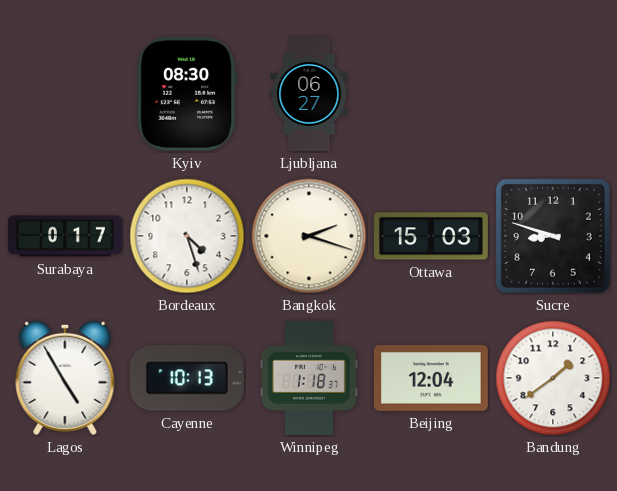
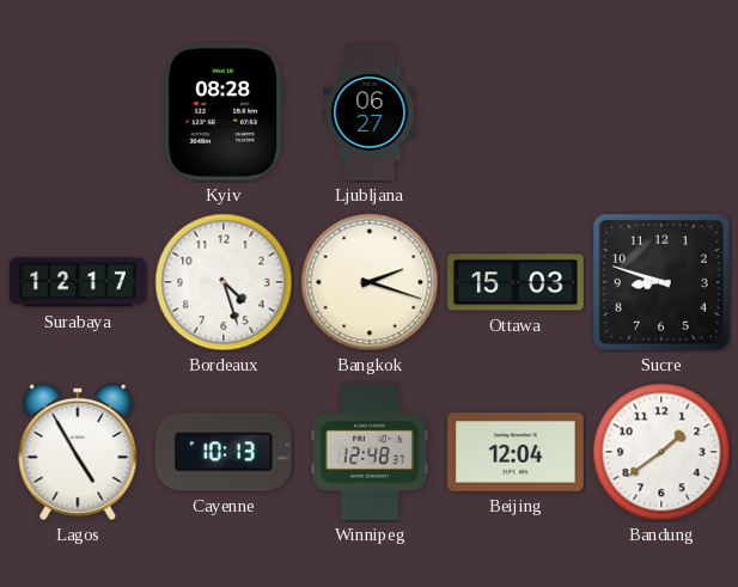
Kyiv: 08:30 -> 08:28
Surabaya: 0:17 -> 12:17
Winnipeg: 1:18 -> 12:48
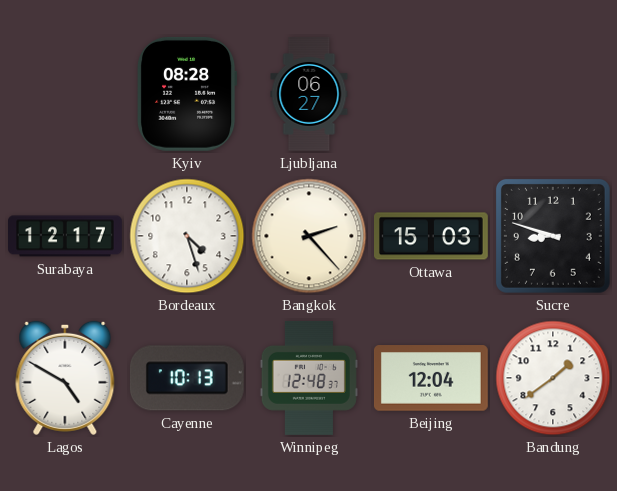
Bangkok: 2:18 -> 2:23
Lagos: 4:55 -> 4:50
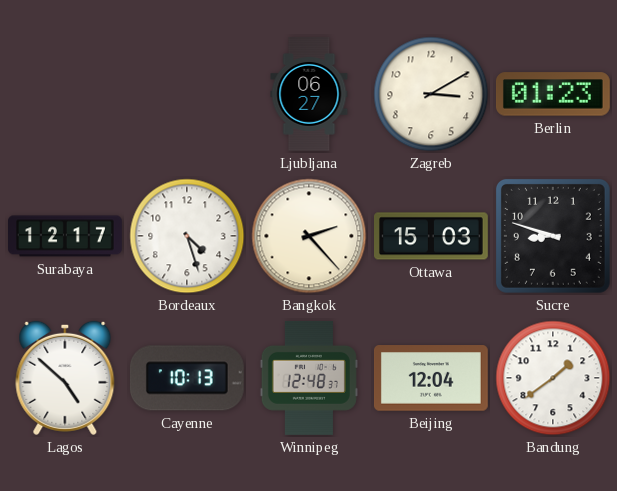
Kyiv: 08:28 -> none
Zagreb: none -> 3:10
Berlin: none -> 01:23
Lagos: 4:50 -> 4:52
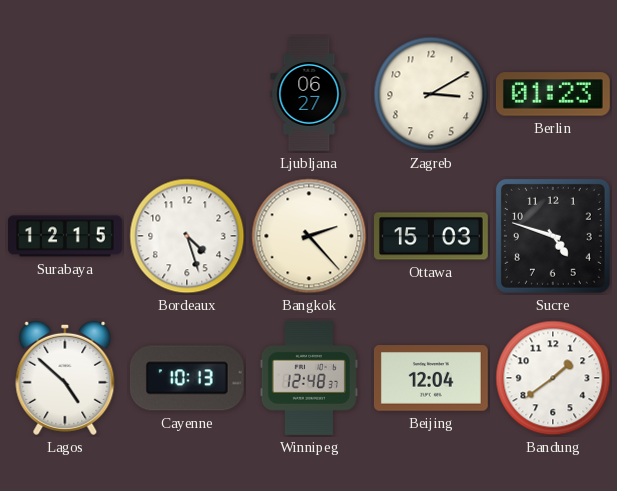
Surabaya: 12:17 -> 12:15
Sucre: 8:48 -> 4:48
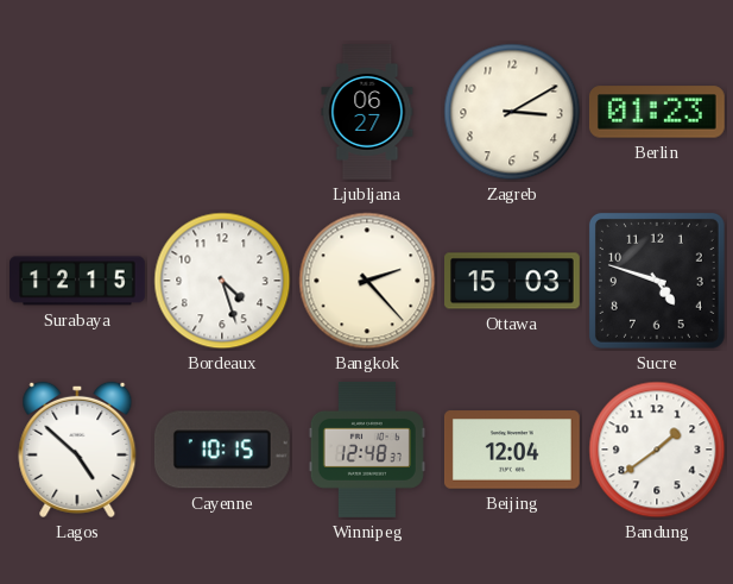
Cayenne: 10:13 -> 10:15
